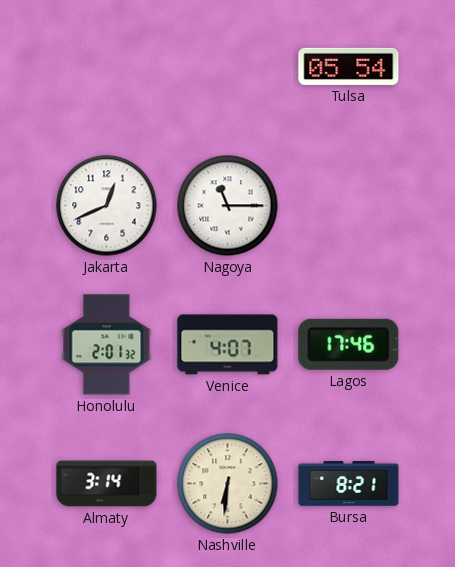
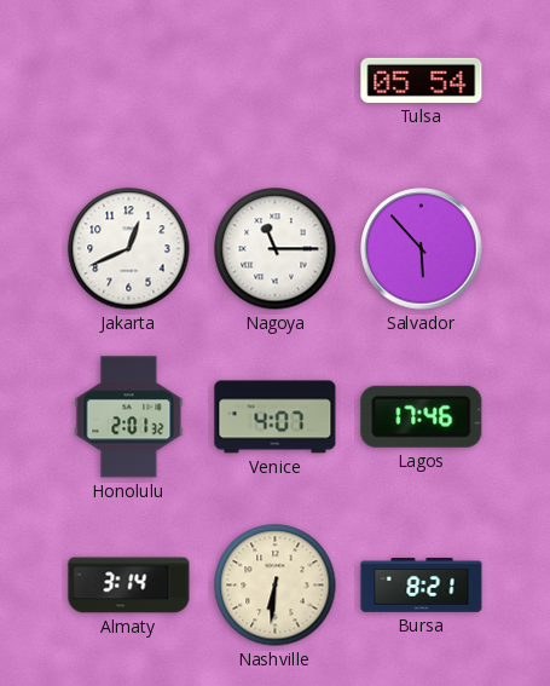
Salvador: none -> 5:53
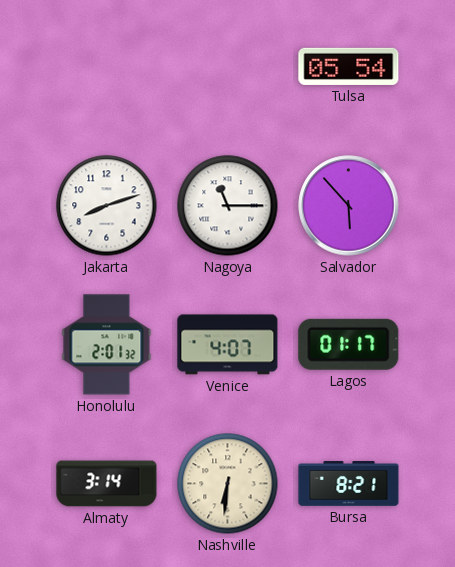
Jakarta: 12:41 -> 8:12
Lagos: 17:46 -> 01:17
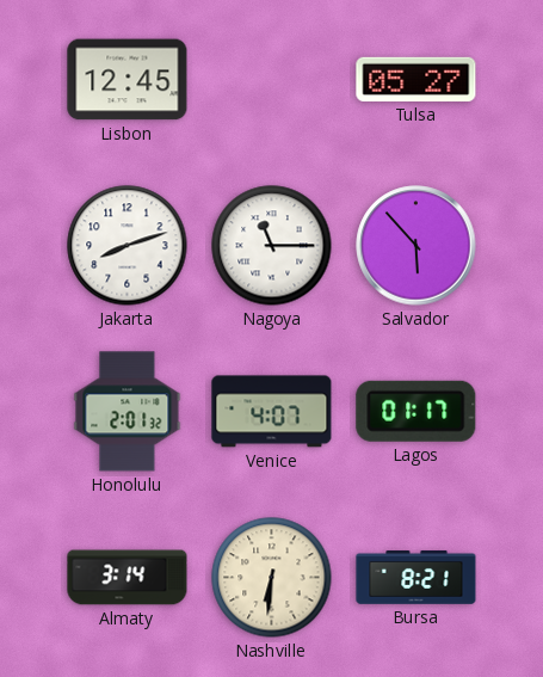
Lisbon: none -> 12:45
Tulsa: 05:54 -> 05:27
